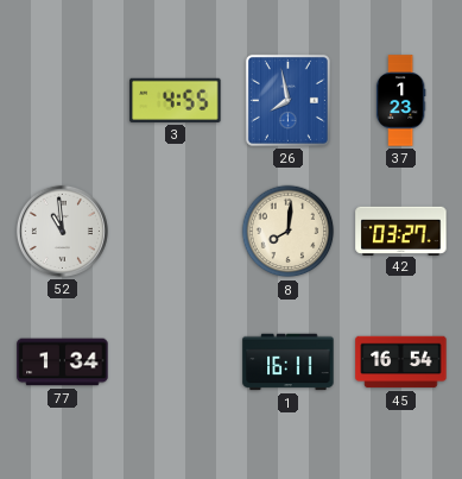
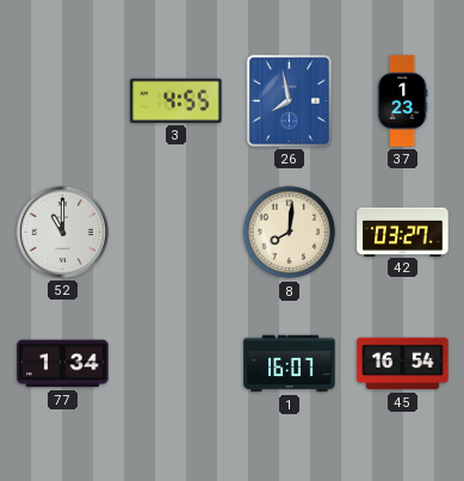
52: 10:59 -> 11:00
1: 16:11 -> 16:07
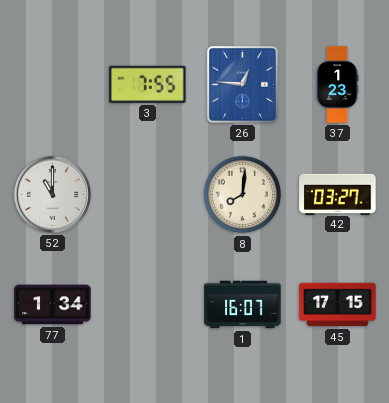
3: 4:55 -> 7:55
26: 7:58 -> 12:46
45: 16:54 -> 17:15
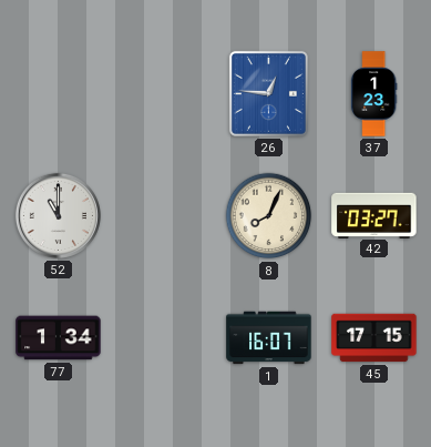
3: 7:55 -> none
8: 8:01 -> 8:04
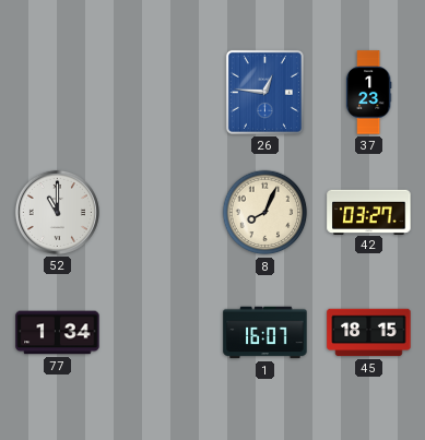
45: 17:15 -> 18:15
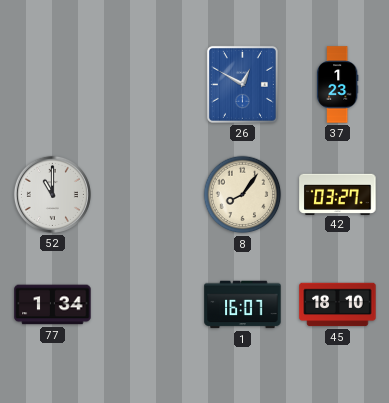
26: 12:46 -> 12:50
8: 8:04 -> 8:06
45: 18:15 -> 18:10
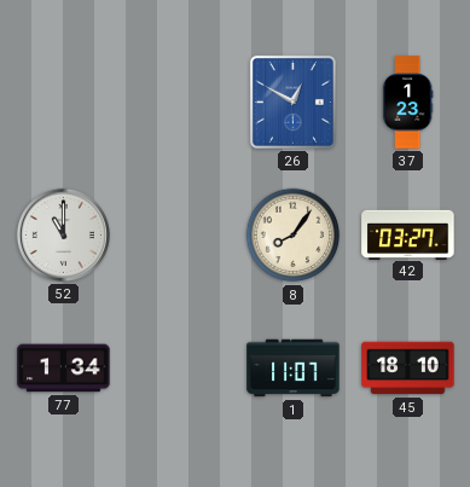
1: 16:07 -> 11:07
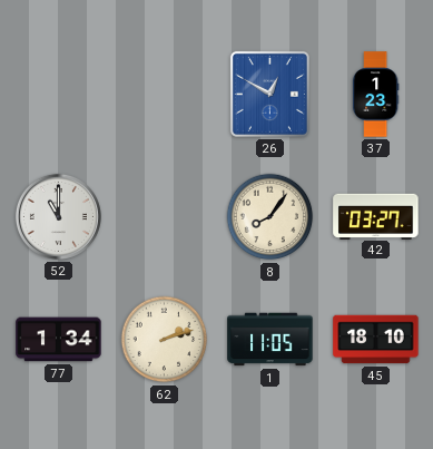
62: none -> 2:12
1: 11:07 -> 11:05
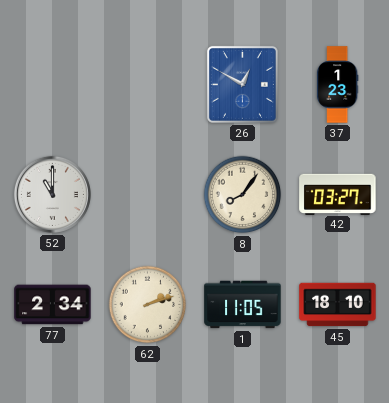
77: 1:34 -> 2:34
